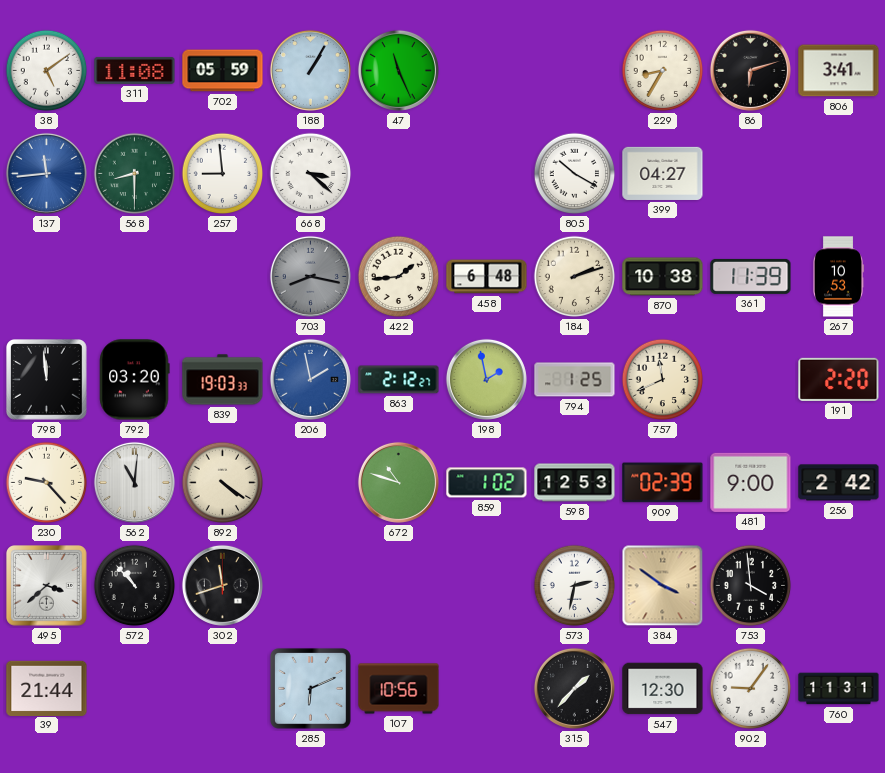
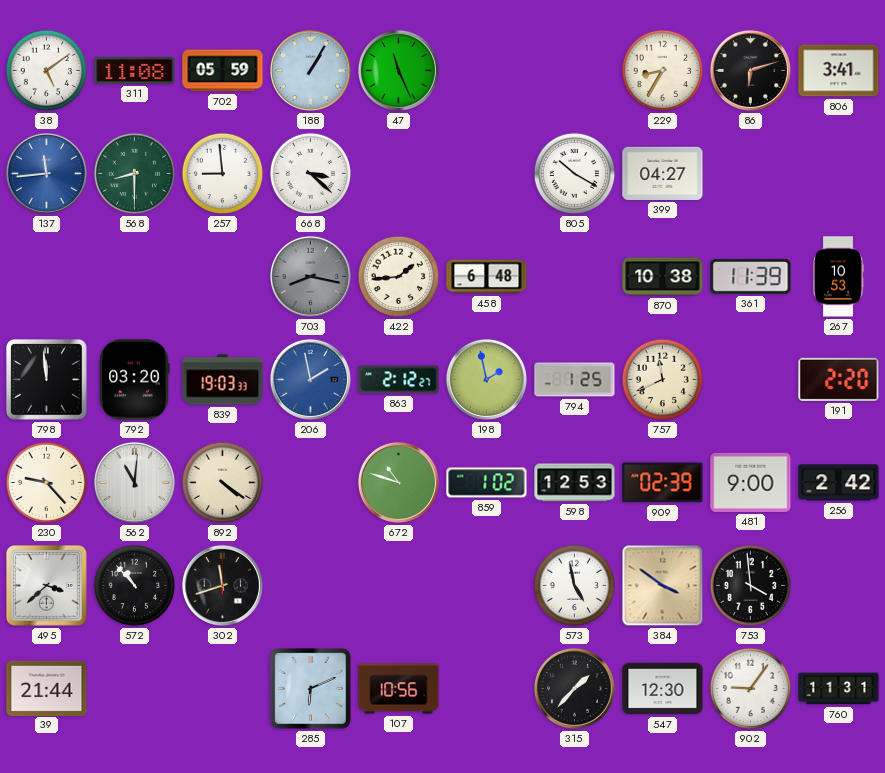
184: 2:12 -> none
573: 2:32 -> 4:58
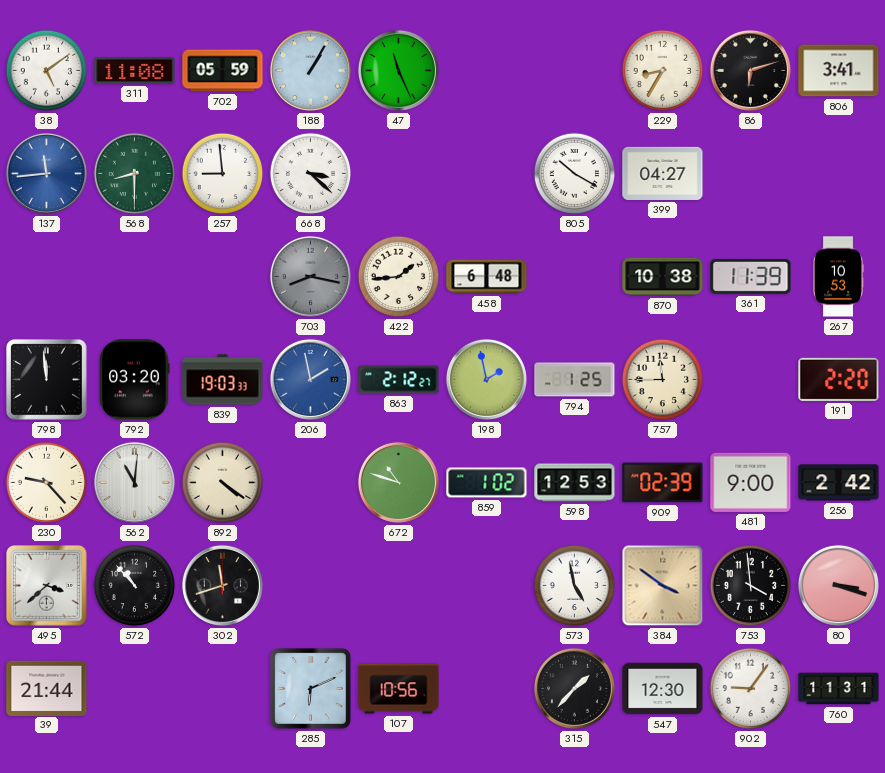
757: 11:41 -> 11:45
80: none -> 3:18
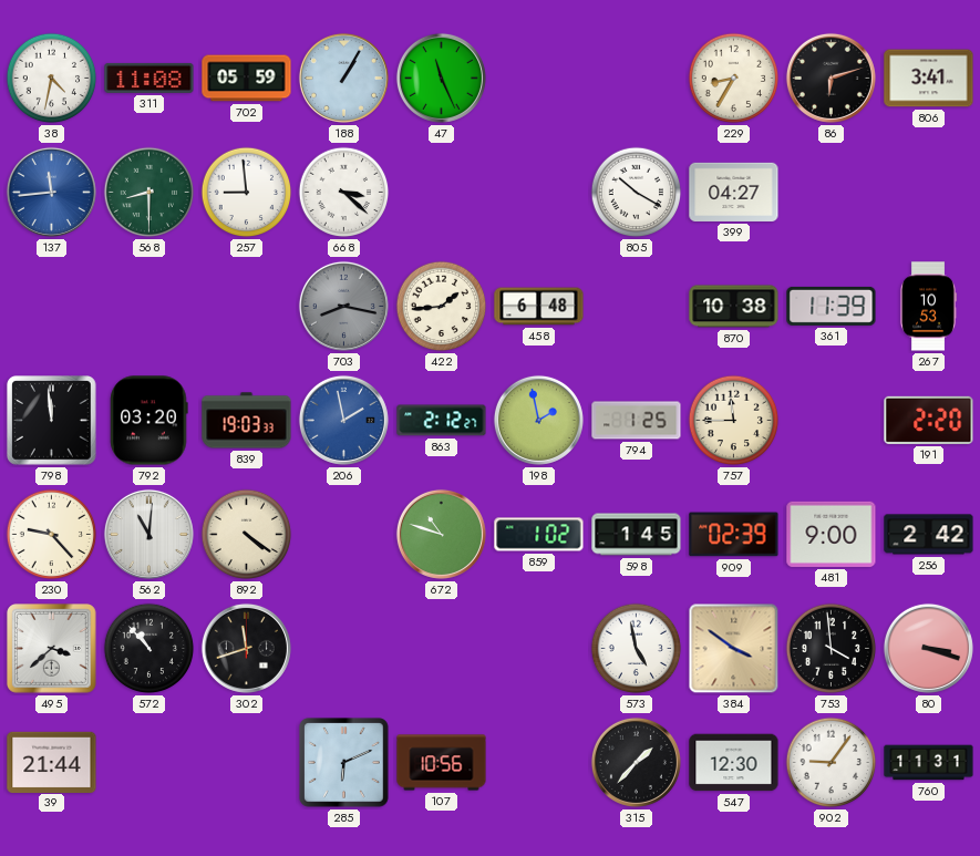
38: 5:09 -> 4:32
598: 12:53 -> 1:45
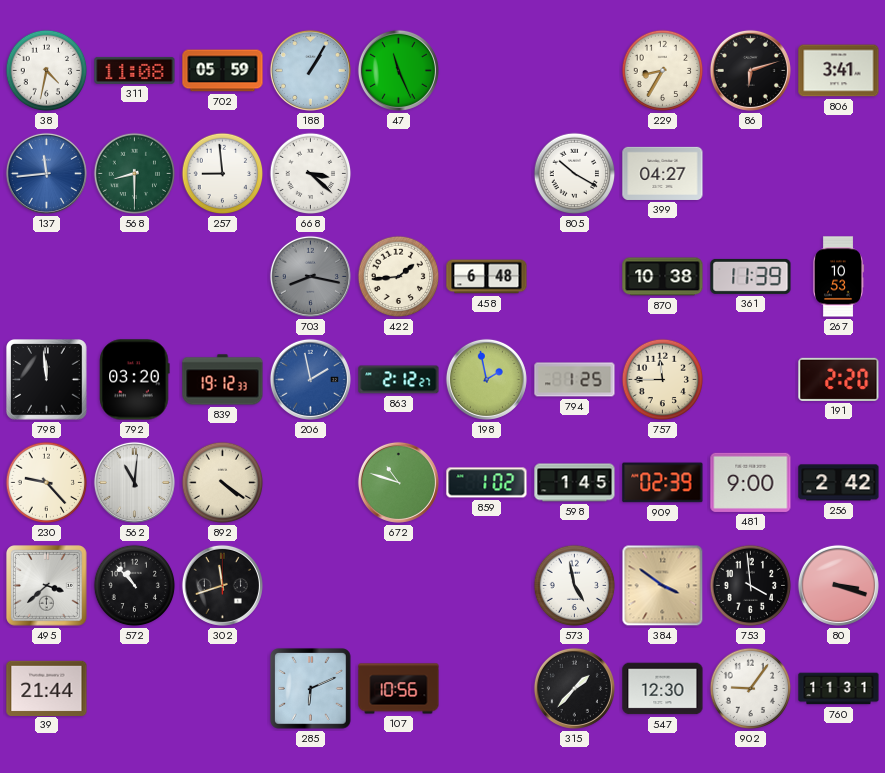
839: 19:03 -> 19:12
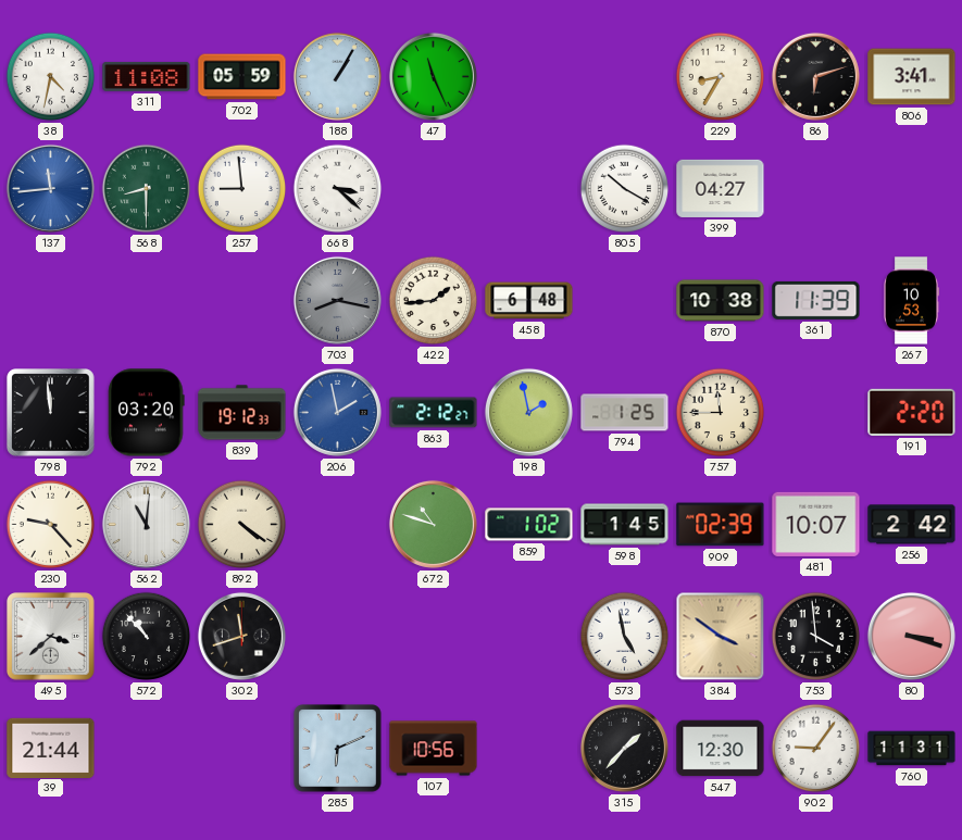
481: 9:00 -> 10:07
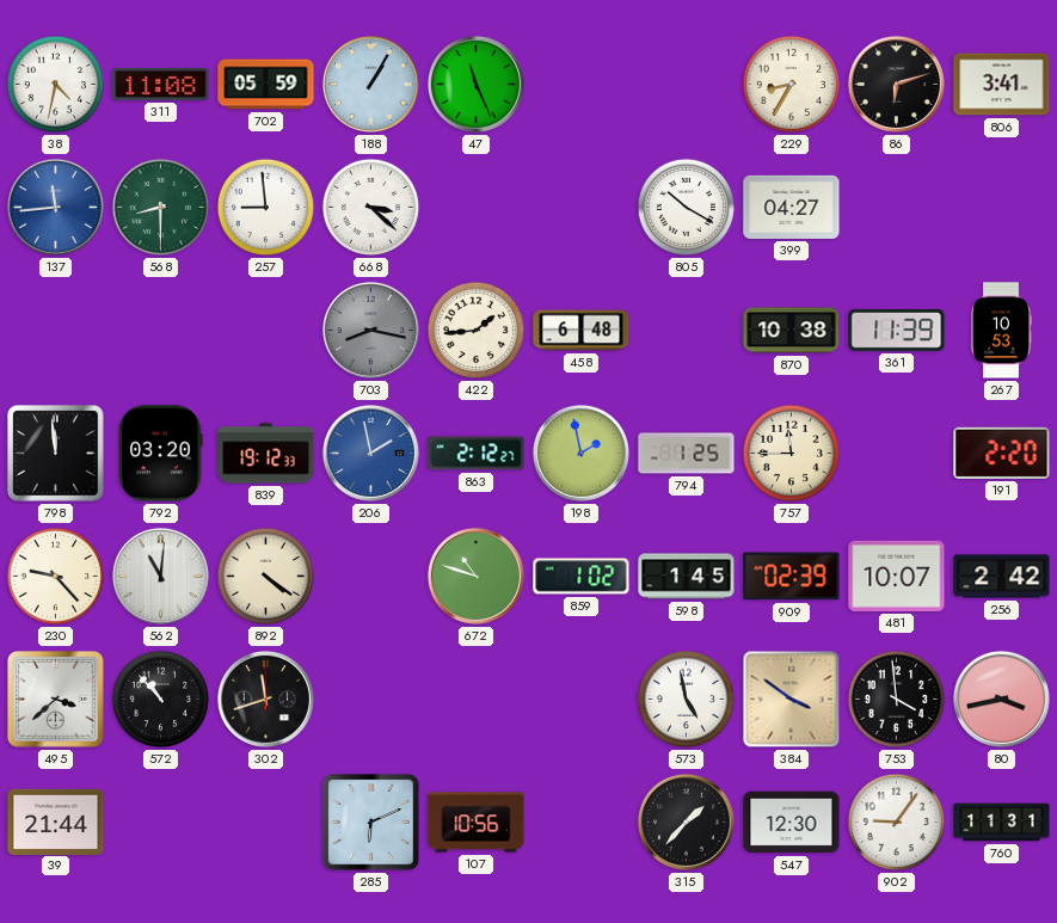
80: 3:18 -> 3:43
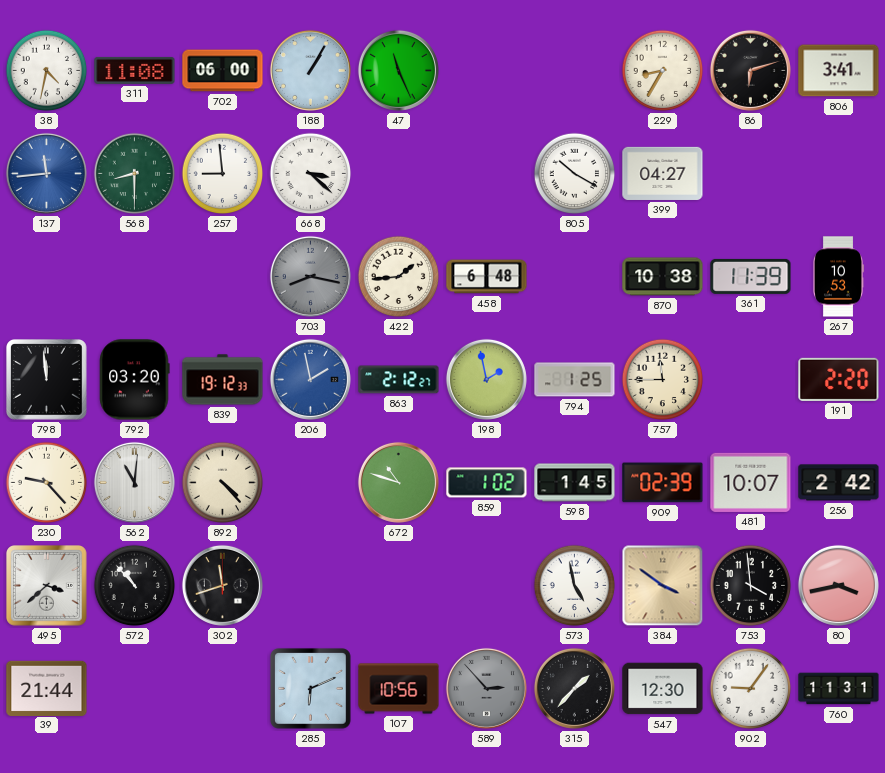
702: 05:59 -> 06:00
892: 4:21 -> 4:23
589: none -> 2:53
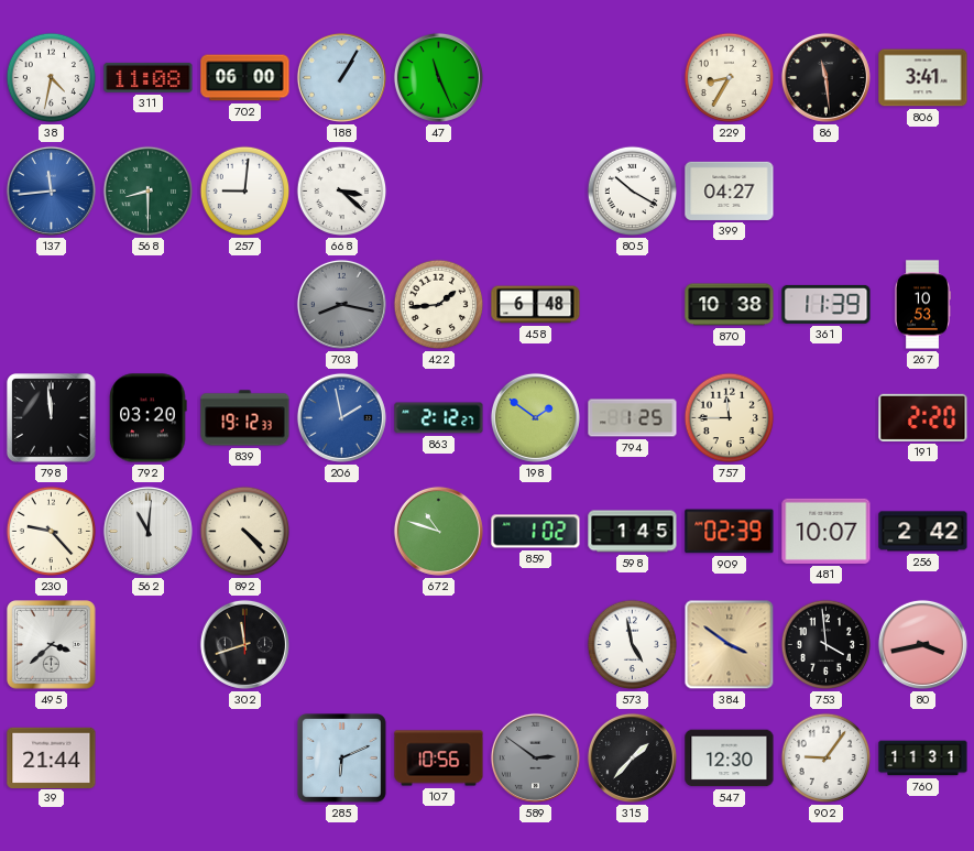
86: 6:12 -> 11:29
257: 8:59 -> 9:01
198: 1:58 -> 1:51
572: 10:53 -> none
589: 2:53 -> 2:51
